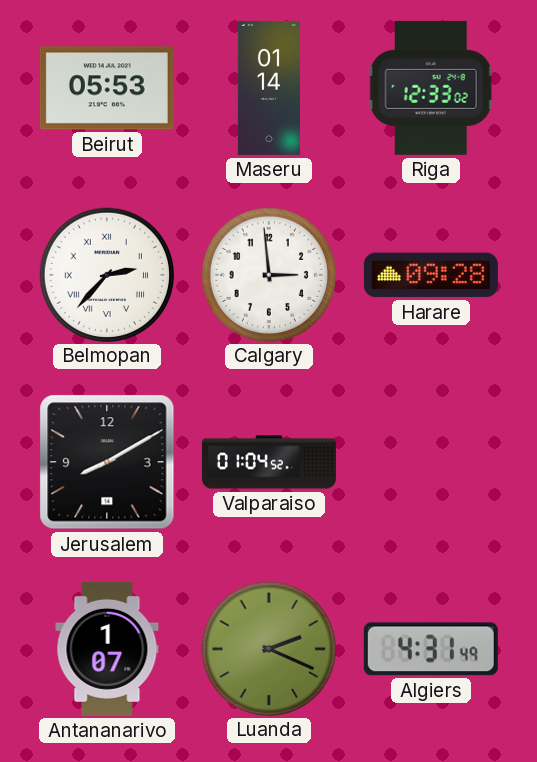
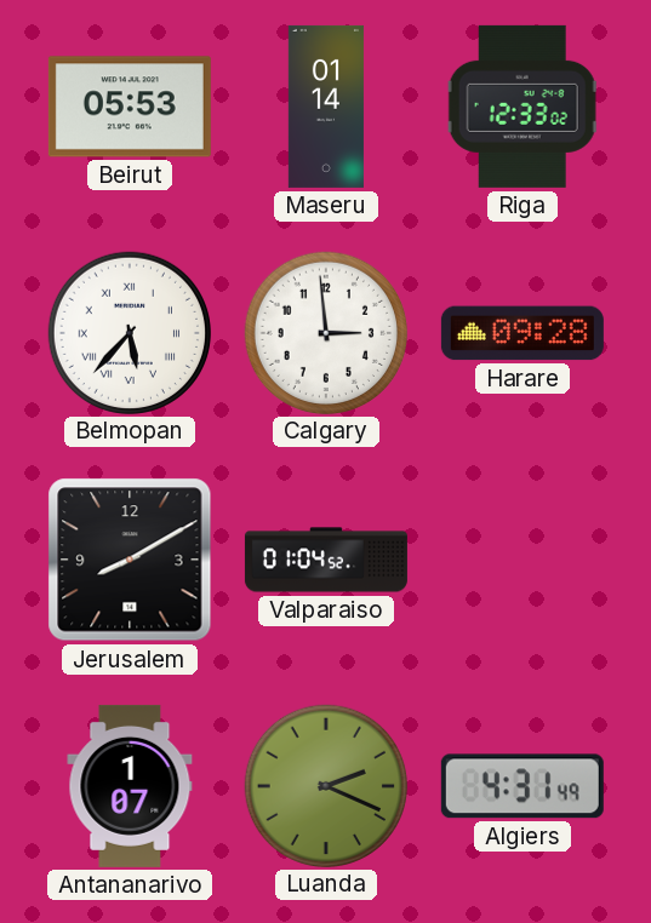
Belmopan: 2:37 -> 5:37
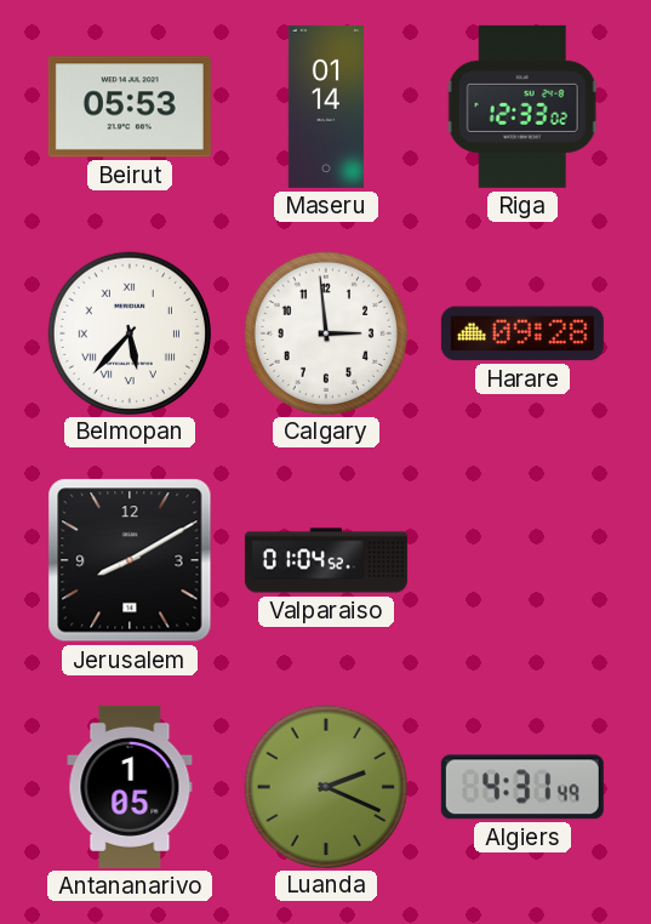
Antananarivo: 1:07 -> 1:05
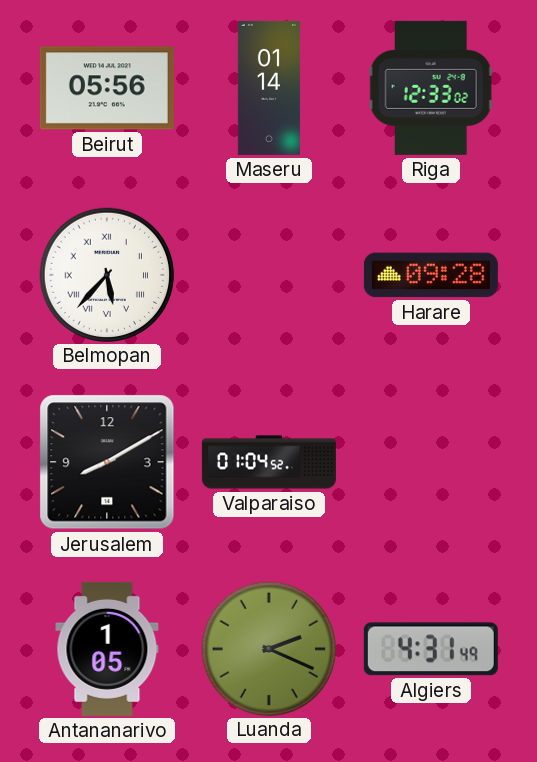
Beirut: 05:53 -> 05:56
Calgary: 2:59 -> none
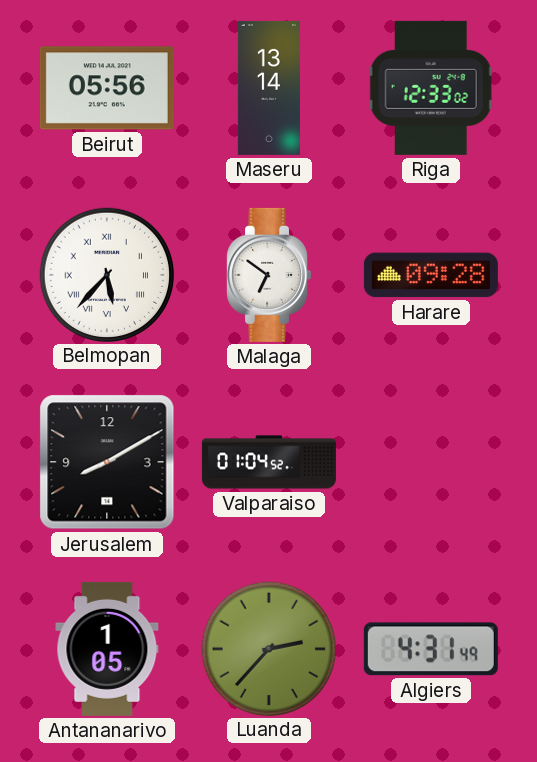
Maseru: 01:14 -> 13:14
Malaga: none -> 6:51
Luanda: 2:19 -> 2:37
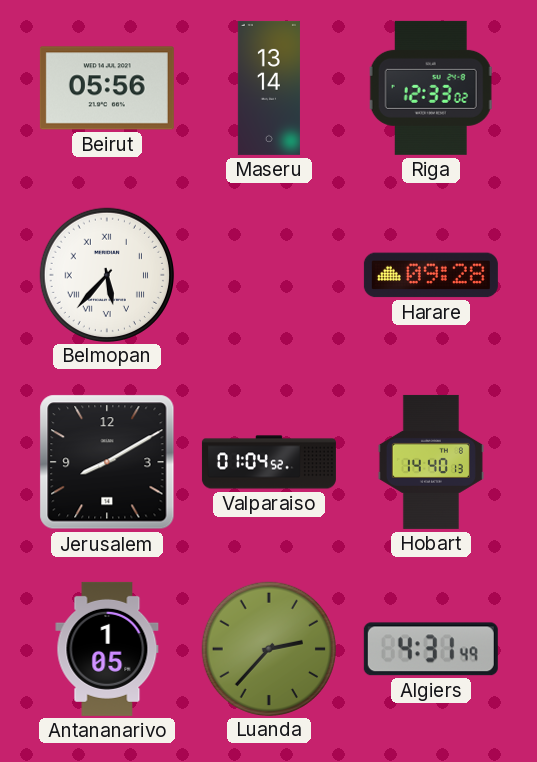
Malaga: 6:51 -> none
Hobart: none -> 14:40
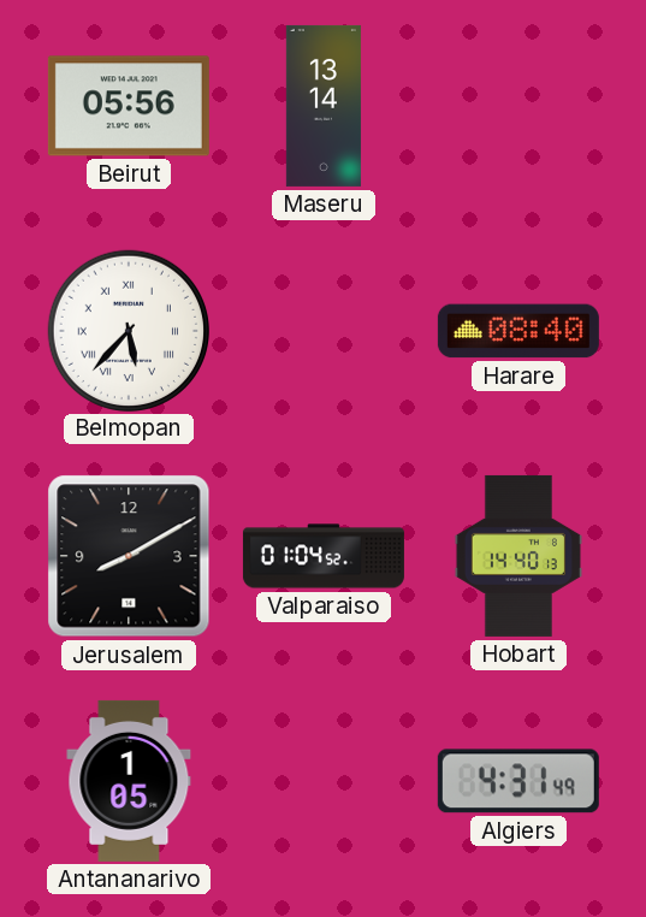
Riga: 12:33 -> none
Harare: 09:28 -> 08:40
Luanda: 2:37 -> none
